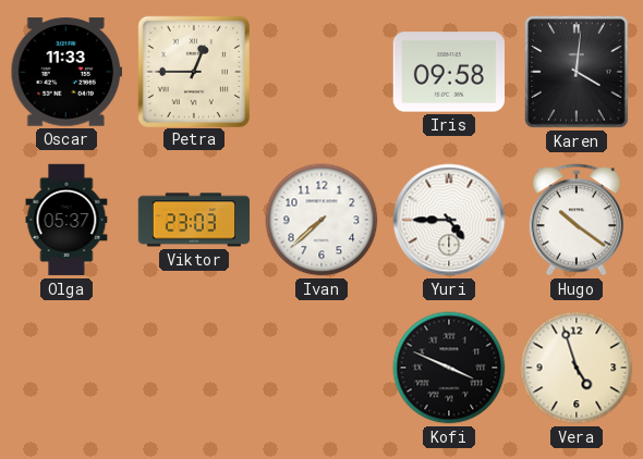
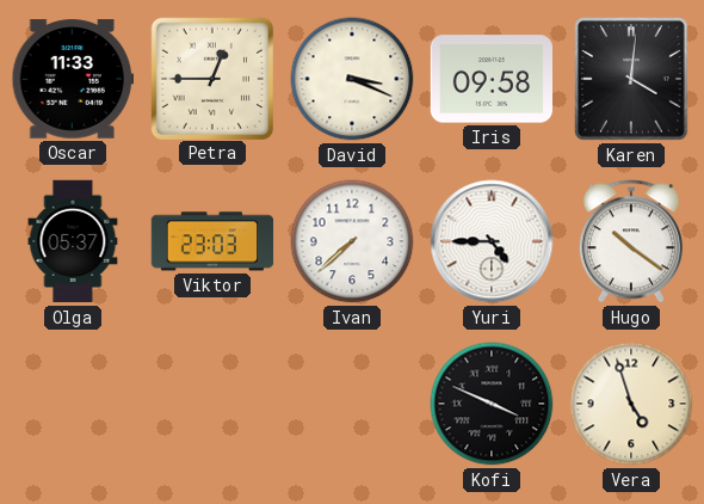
David: none -> 3:19
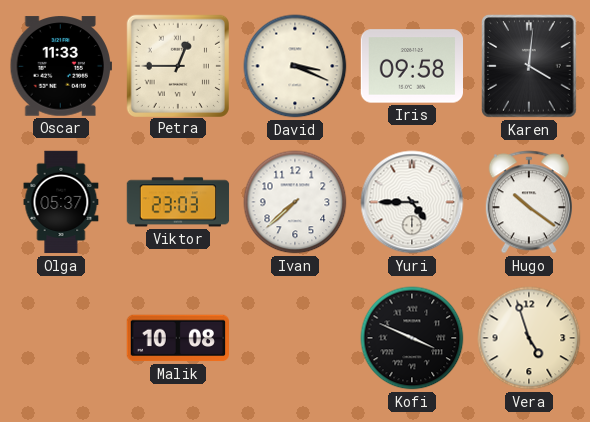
Malik: none -> 10:08
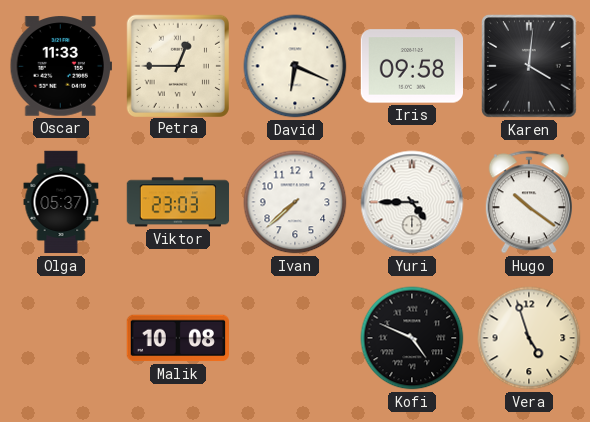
David: 3:19 -> 6:19
Kofi: 3:49 -> 4:49
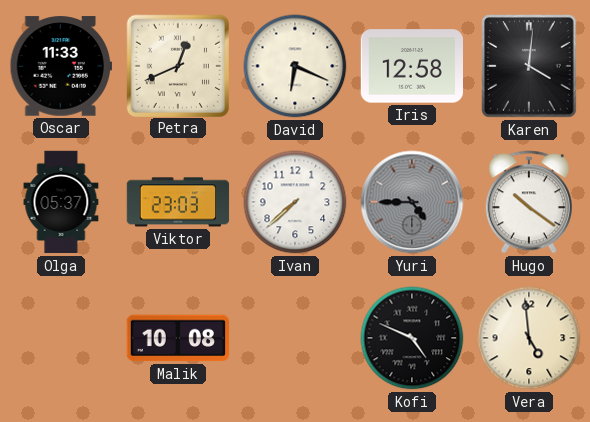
Petra: 12:45 -> 12:41
Iris: 09:58 -> 12:58
Yuri dial: white -> grey
Vera: 4:57 -> 4:59
